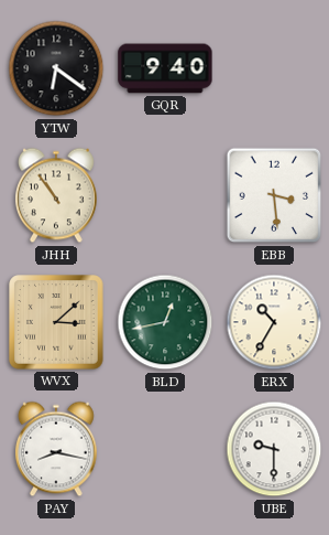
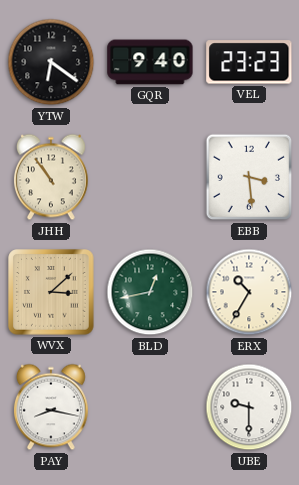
VEL: none -> 23:23
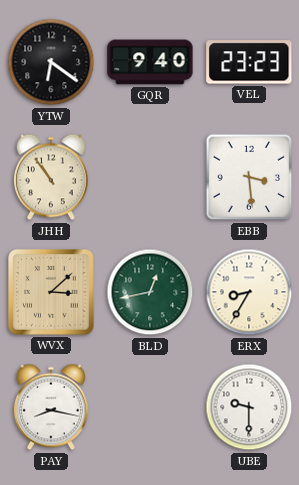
ERX: 10:35 -> 8:35
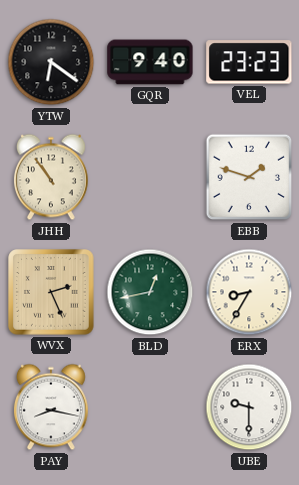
EBB: 3:29 -> 1:48
WVX: 3:08 -> 2:26
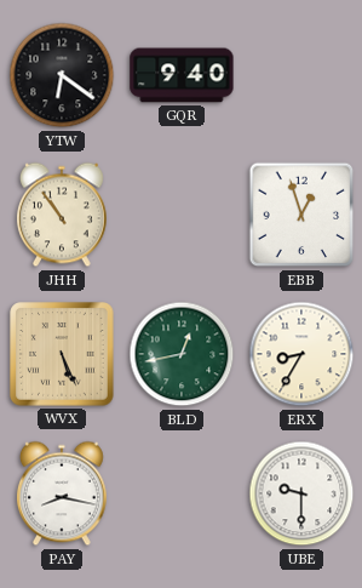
VEL: 23:23 -> none
EBB: 1:48 -> 12:57
WVX: 2:26 -> 5:26
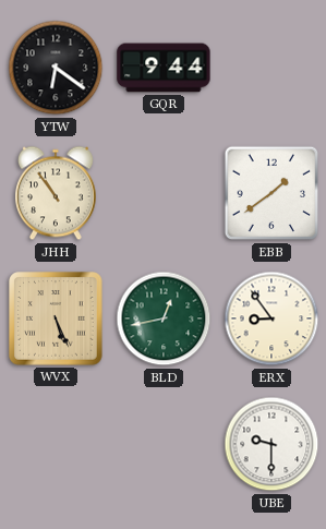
GQR: 9:40 -> 9:44
EBB: 12:57 -> 1:39
ERX: 8:35 -> 8:54
PAY: 8:17 -> none
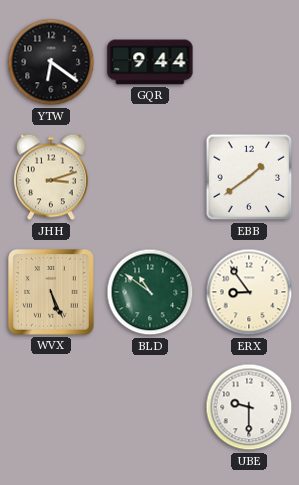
JHH: 10:54 -> 3:12
BLD: 12:43 -> 10:51
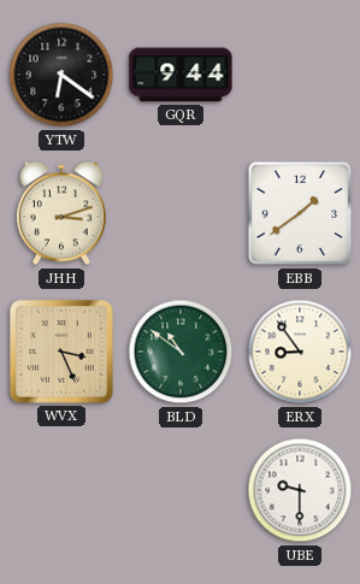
WVX: 5:26 -> 3:26
